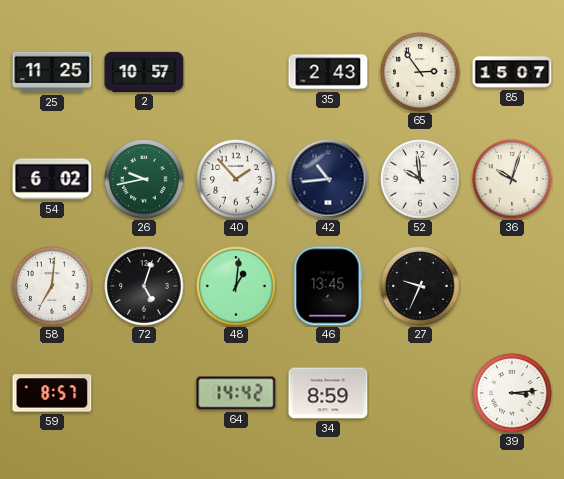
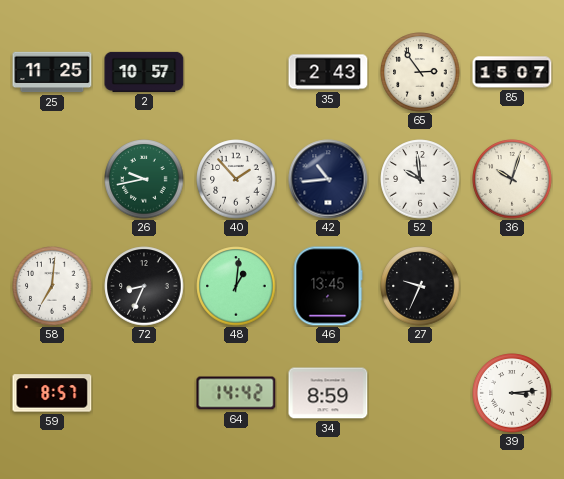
54: 6:02 -> none
72: 5:03 -> 8:34
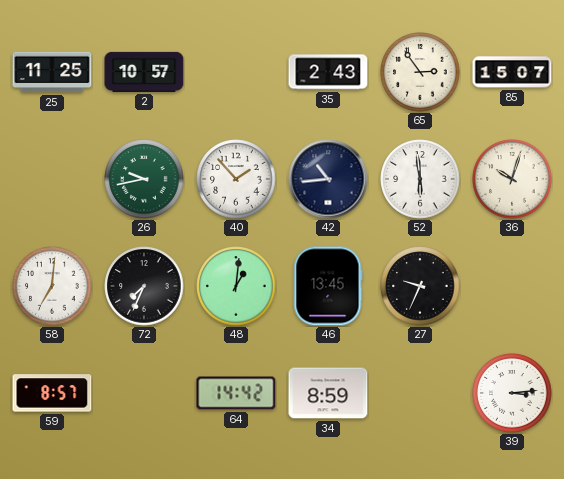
52: 9:59 -> 5:59
72: 8:34 -> 7:34
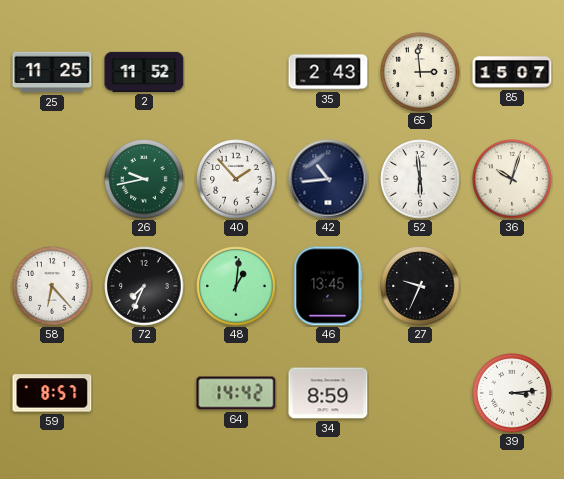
2: 10:57 -> 11:52
65: 2:54 -> 2:59
58: 7:01 -> 6:23
